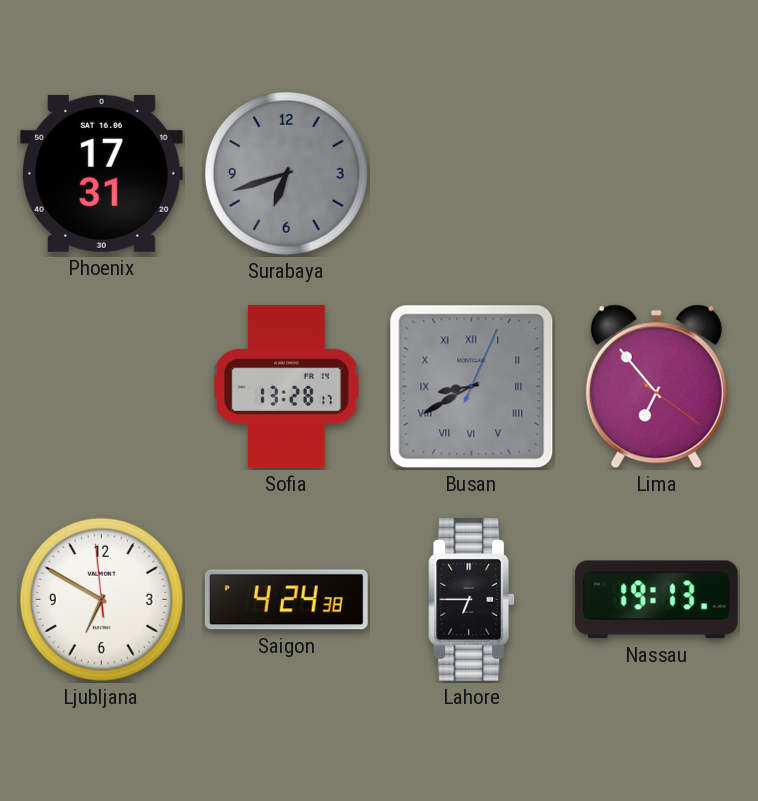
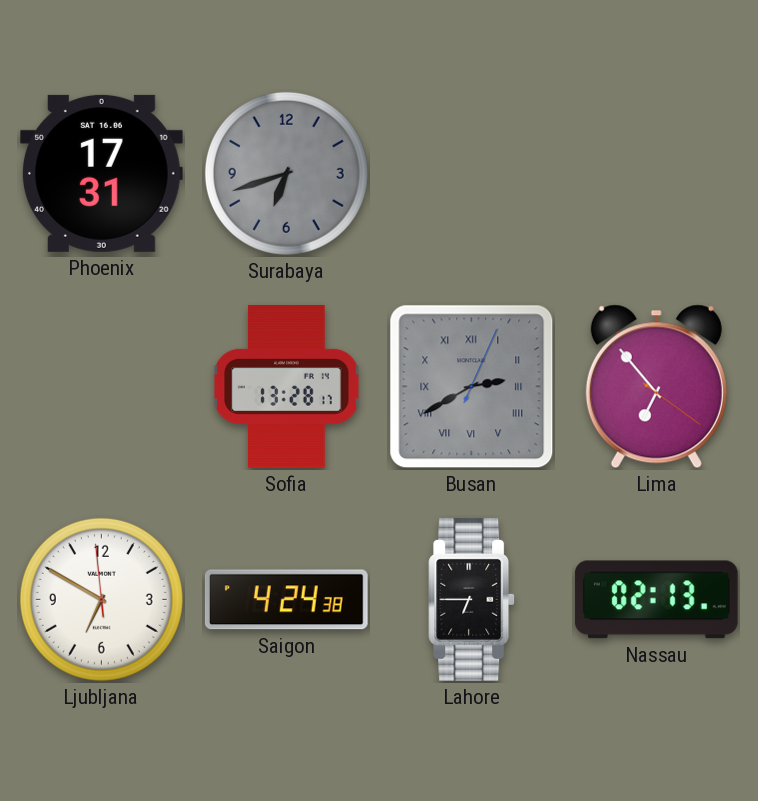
Busan: 8:40 -> 2:40
Nassau: 19:13 -> 02:13
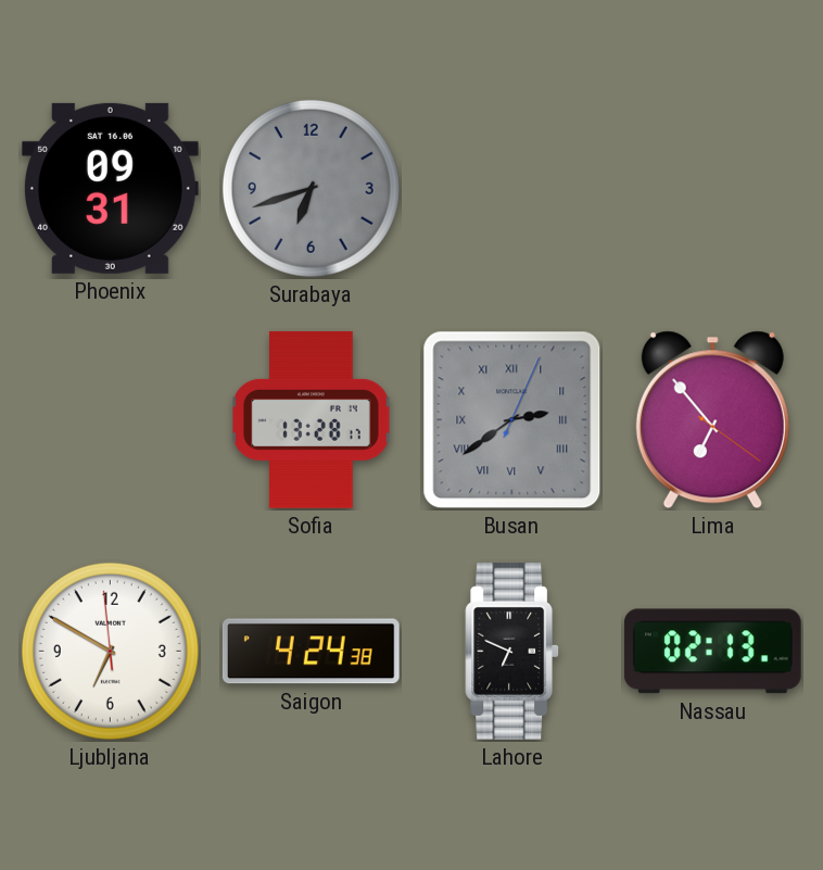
Phoenix: 17:31 -> 09:31
Busan: 2:40 -> 2:39
Lahore: 6:45 -> 6:49
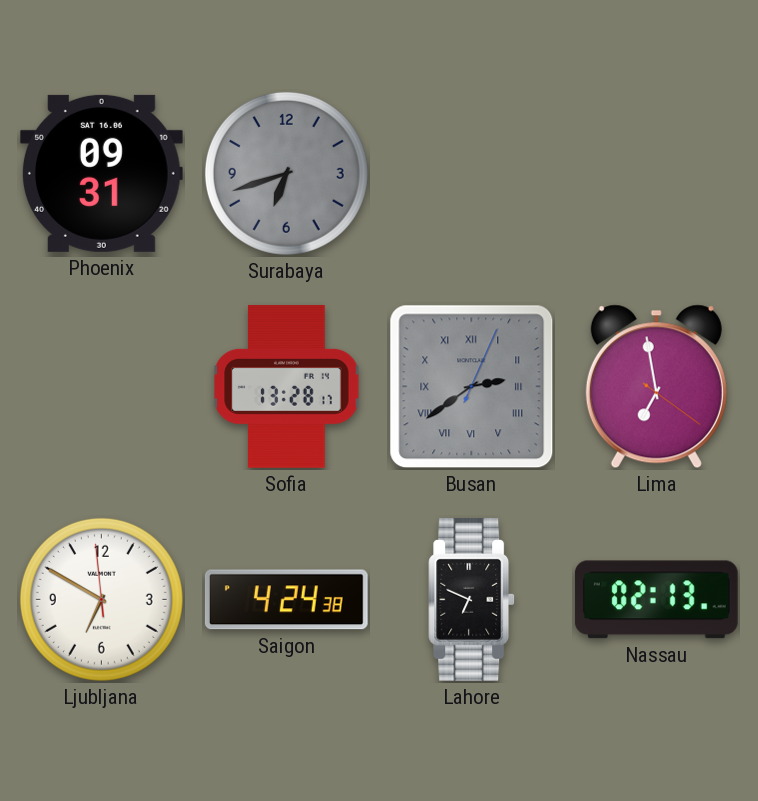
Lima: 6:53 -> 6:58
